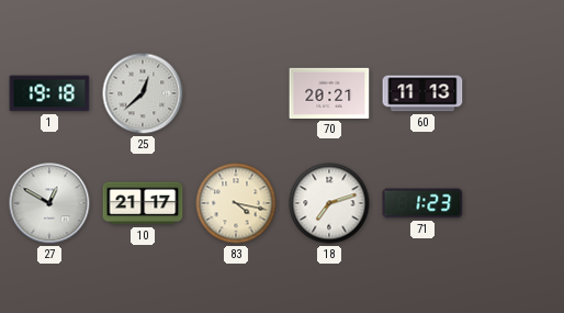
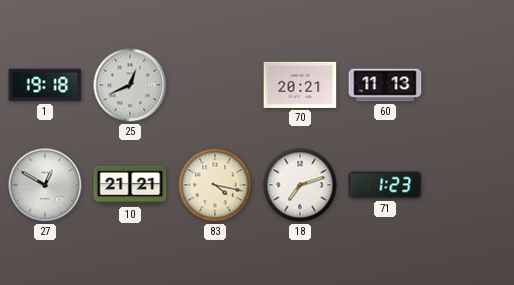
25: 12:38 -> 12:41
10: 21:17 -> 21:21
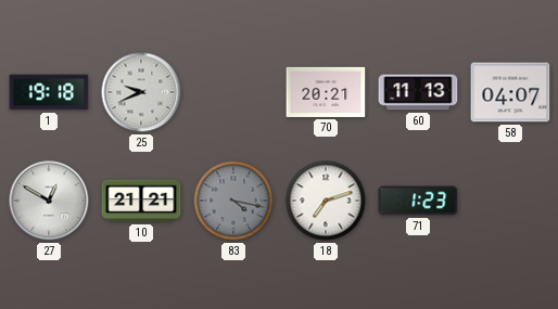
25: 12:41 -> 9:41
58: none -> 04:07
83 dial: cream -> grey
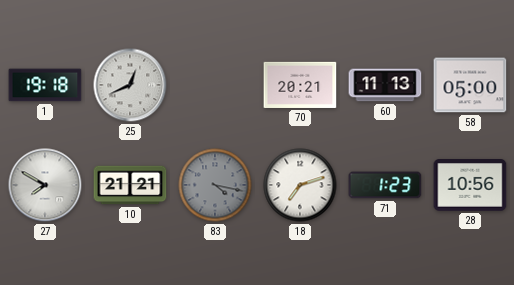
25: 9:41 -> 12:41
58: 04:07 -> 05:00
27: 12:50 -> 7:50
28: none -> 10:56
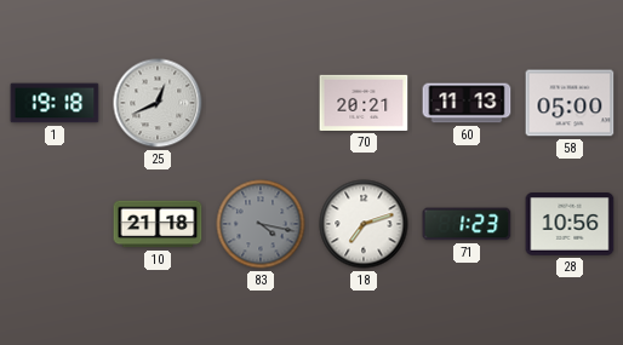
27: 7:50 -> none
10: 21:21 -> 21:18
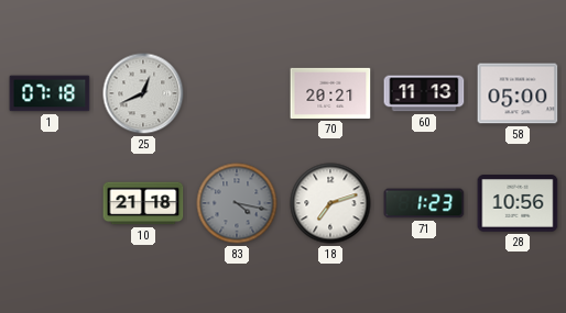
1: 19:18 -> 07:18
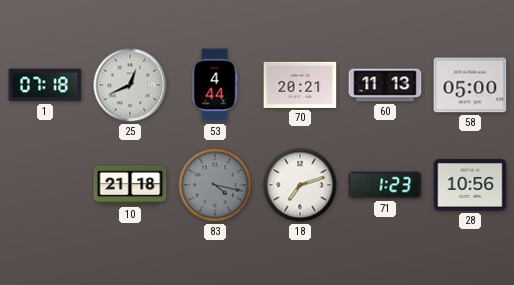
53: none -> 4:44
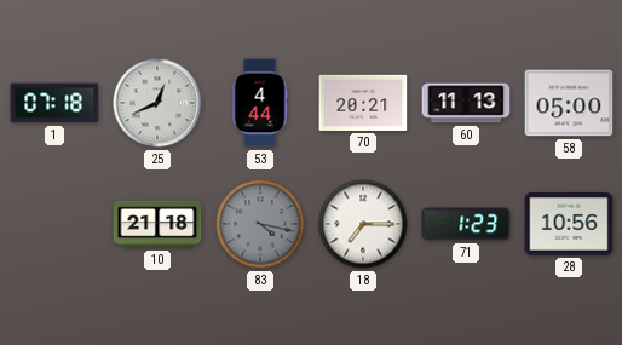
18: 7:12 -> 7:15
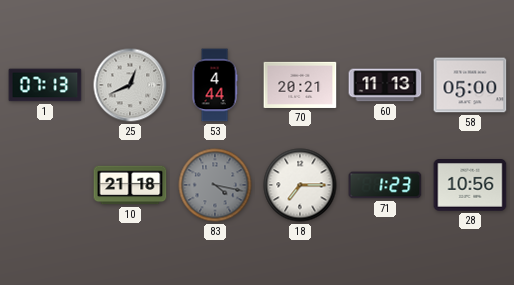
1: 07:18 -> 07:13
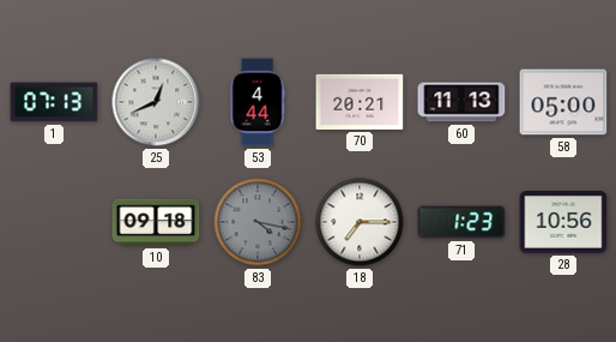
10: 21:18 -> 09:18
